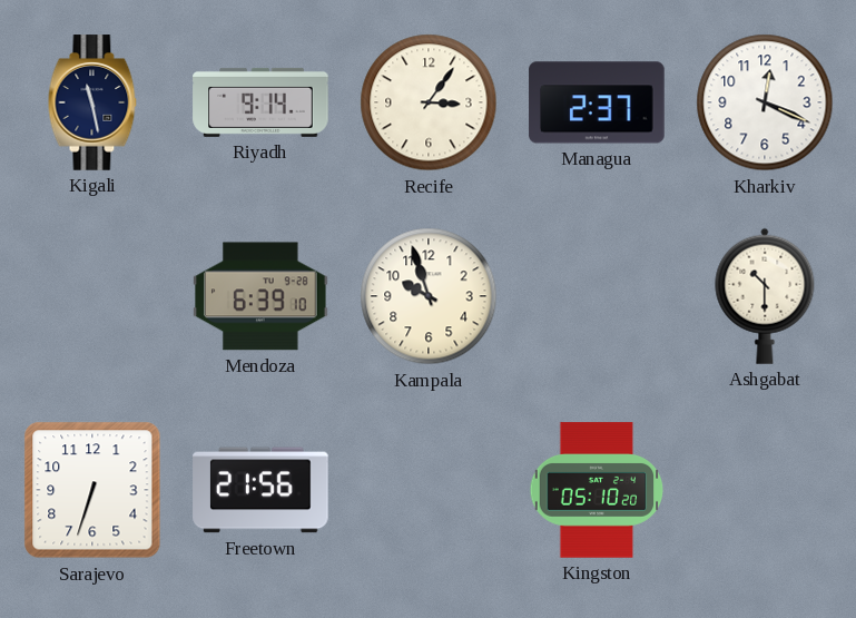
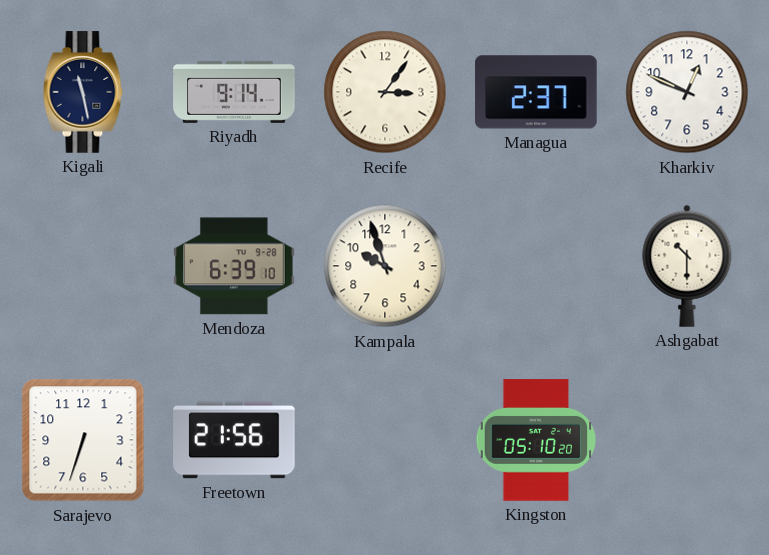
Kharkiv: 12:19 -> 12:49
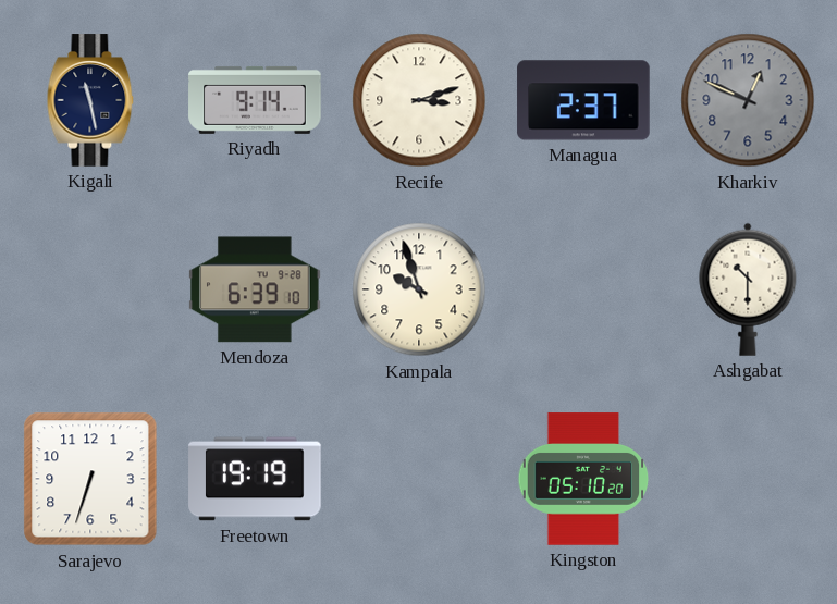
Recife: 3:06 -> 3:12
Kharkiv dial: white -> grey
Freetown: 21:56 -> 19:19
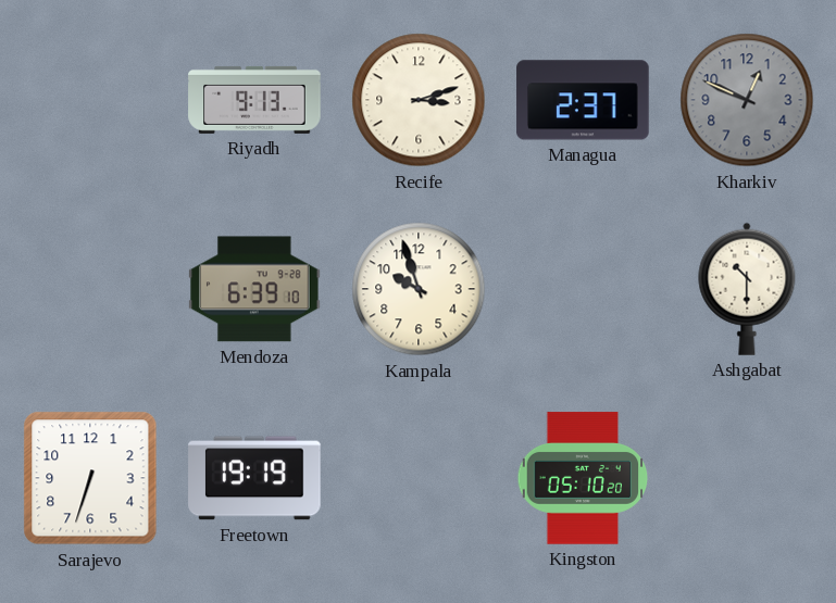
Kigali: 11:28 -> none
Riyadh: 9:14 -> 9:13
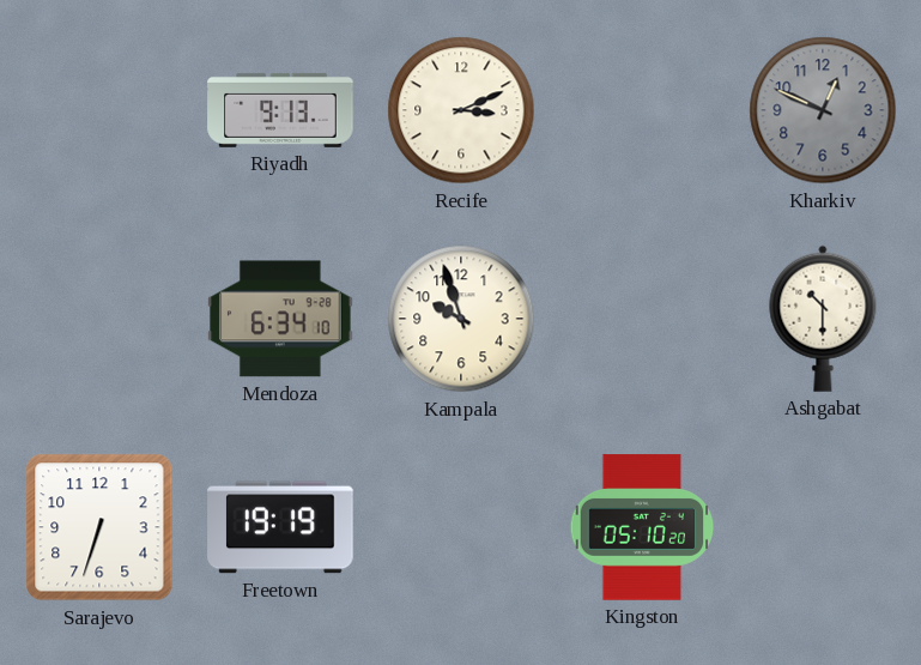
Recife: 3:12 -> 3:11
Managua: 2:37 -> none
Mendoza: 6:39 -> 6:34
